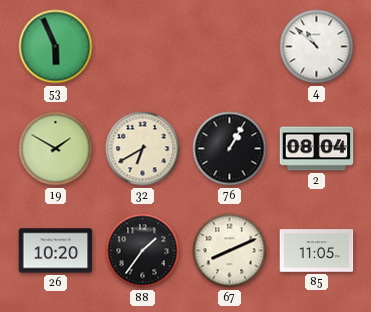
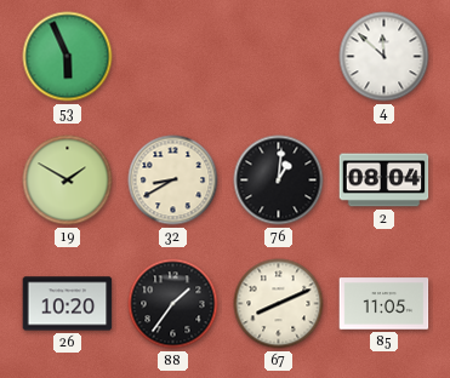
4: 10:52 -> 11:52
32: 6:40 -> 8:40
76: 1:05 -> 1:01
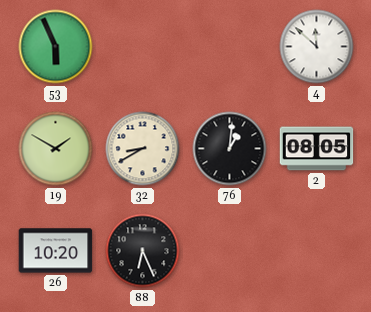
2: 08:04 -> 08:05
88: 1:36 -> 6:26
67: 8:11 -> none
85: 11:05 -> none
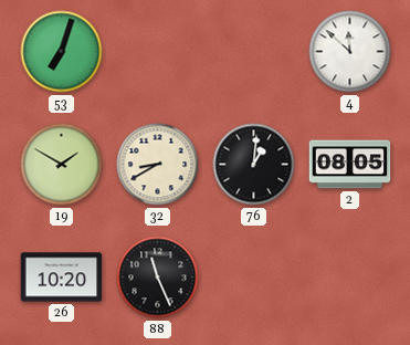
53: 5:56 -> 7:03
88: 6:26 -> 11:26
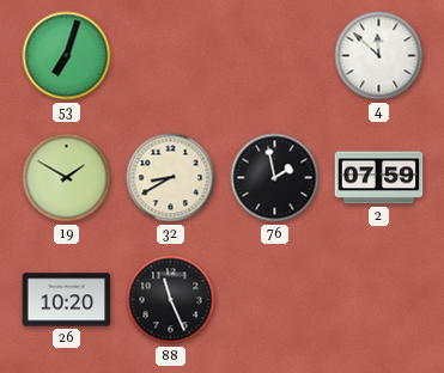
76: 1:01 -> 1:58
2: 08:05 -> 07:59
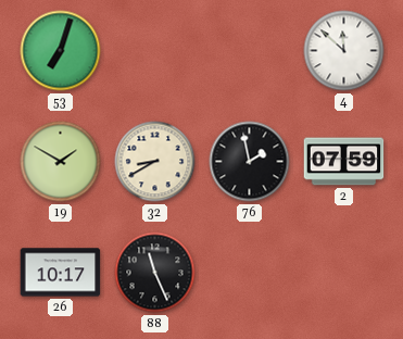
26: 10:20 -> 10:17
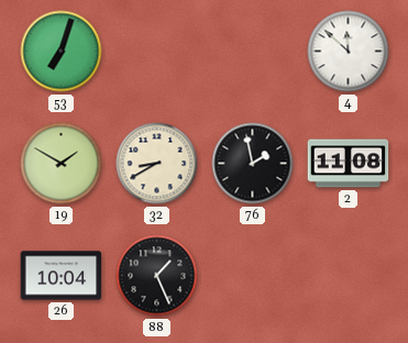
2: 07:59 -> 11:08
26: 10:17 -> 10:04
88: 11:26 -> 1:26
